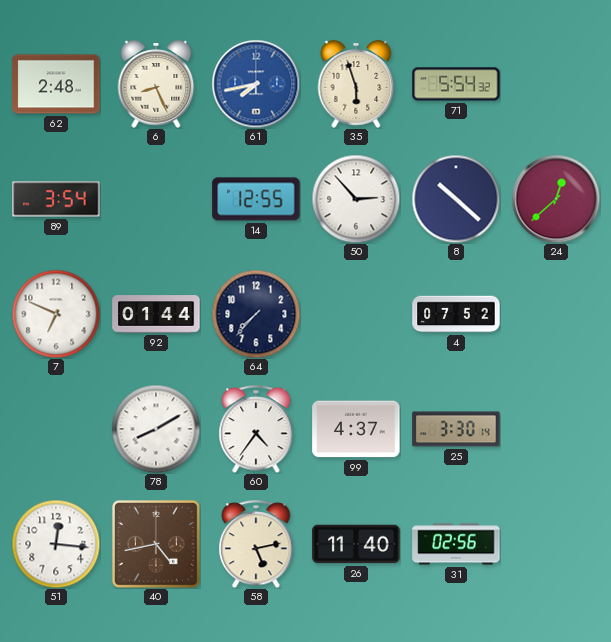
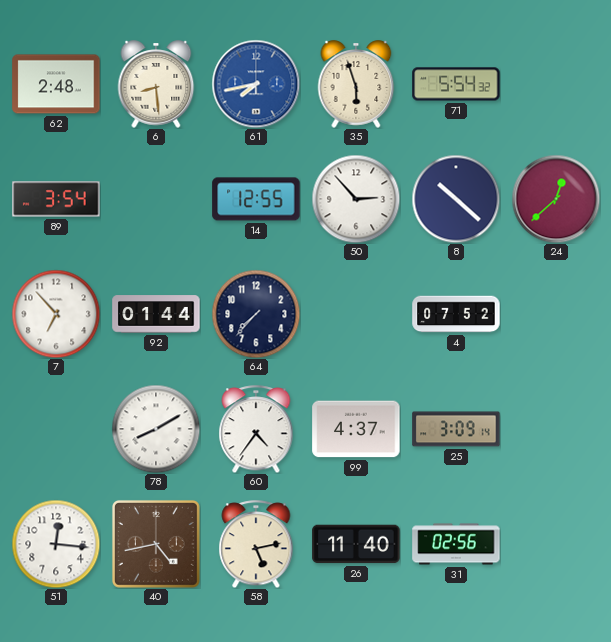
6: 8:26 -> 8:29
7: 6:49 -> 6:53
25: 3:30 -> 3:09
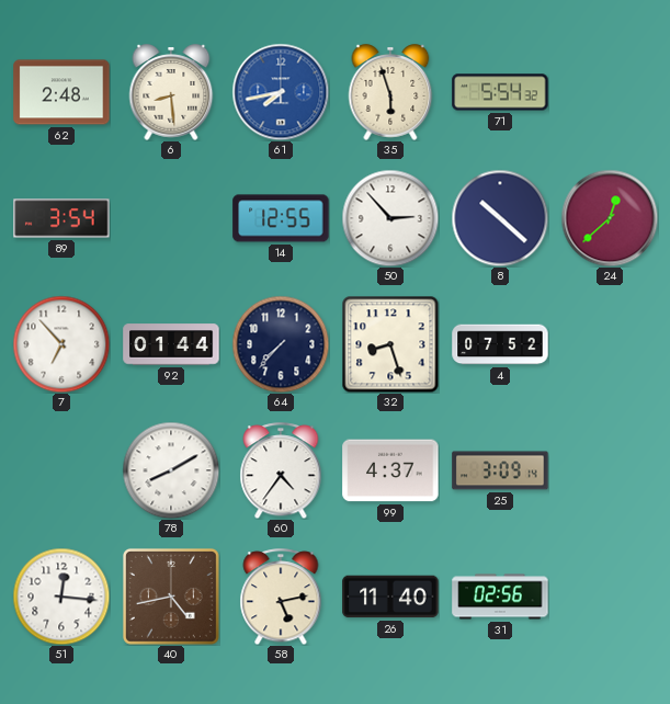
32: none -> 8:27
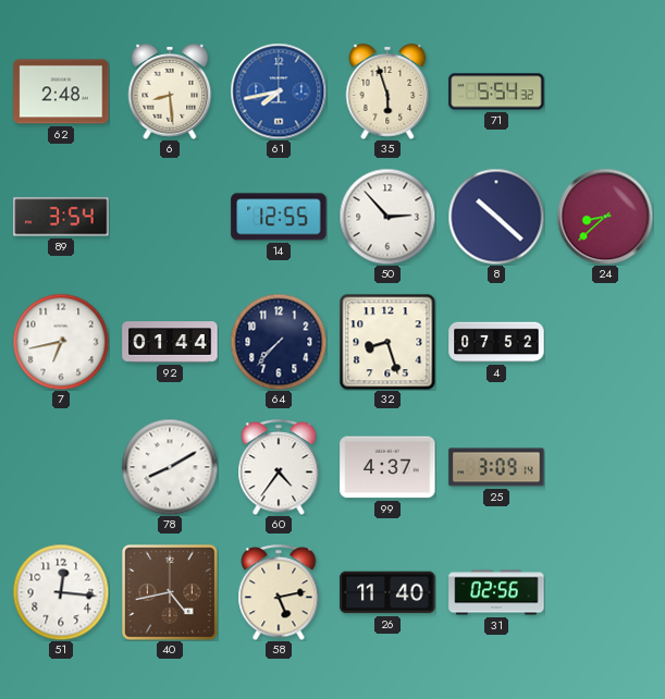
24: 12:38 -> 8:38
7: 6:53 -> 6:43
